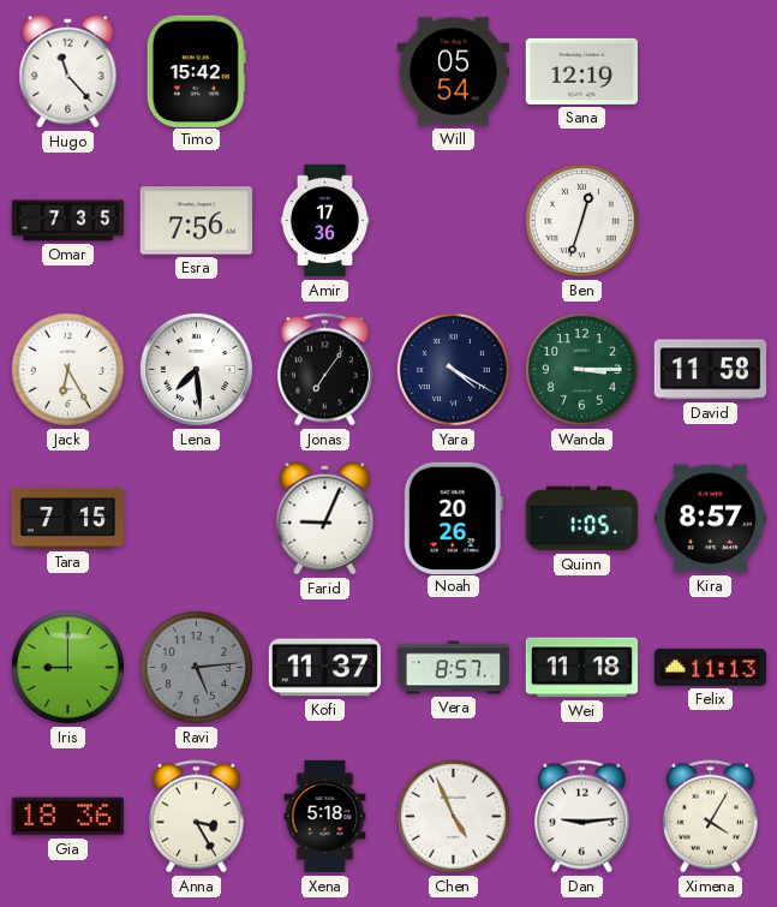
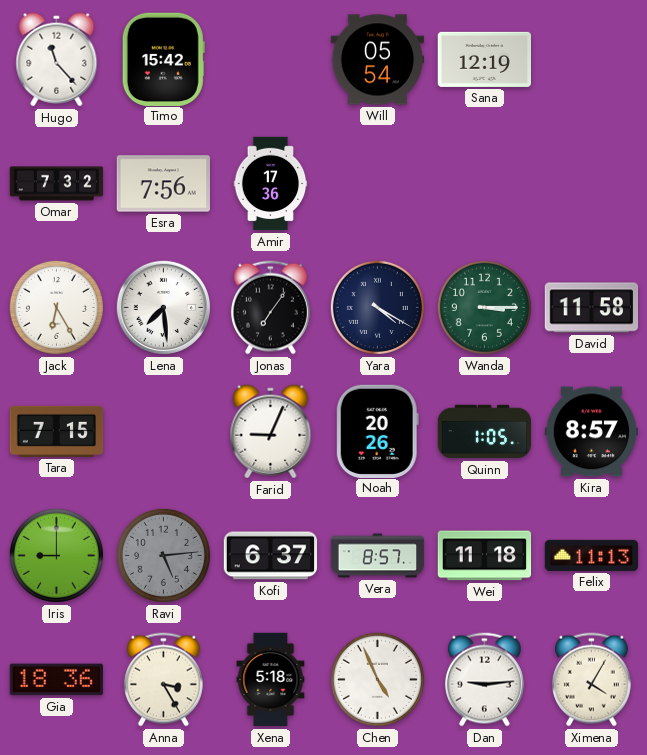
Omar: 7:35 -> 7:32
Ben: 12:33 -> none
Kofi: 11:37 -> 6:37
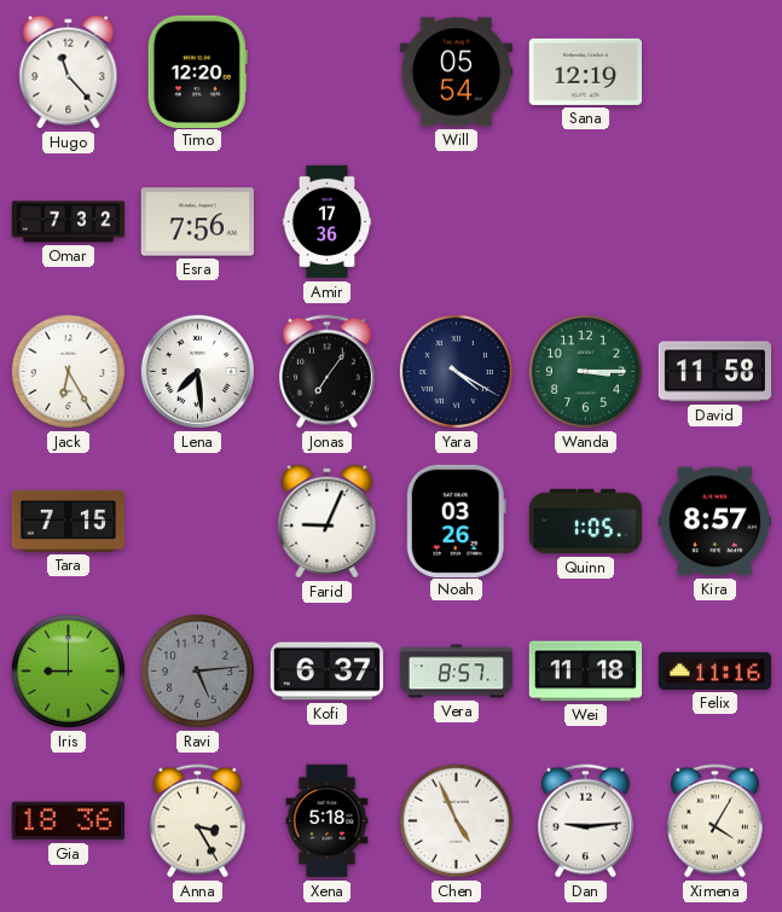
Timo: 15:42 -> 12:20
Noah: 20:26 -> 03:26
Felix: 11:13 -> 11:16
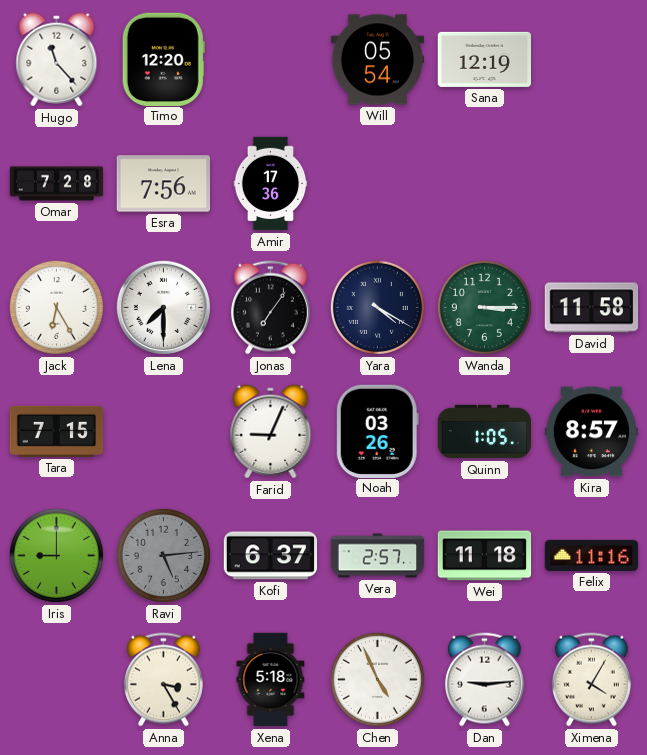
Omar: 7:32 -> 7:28
Lena: 7:29 -> 7:30
Vera: 8:57 -> 2:57
Gia: 18:36 -> none
